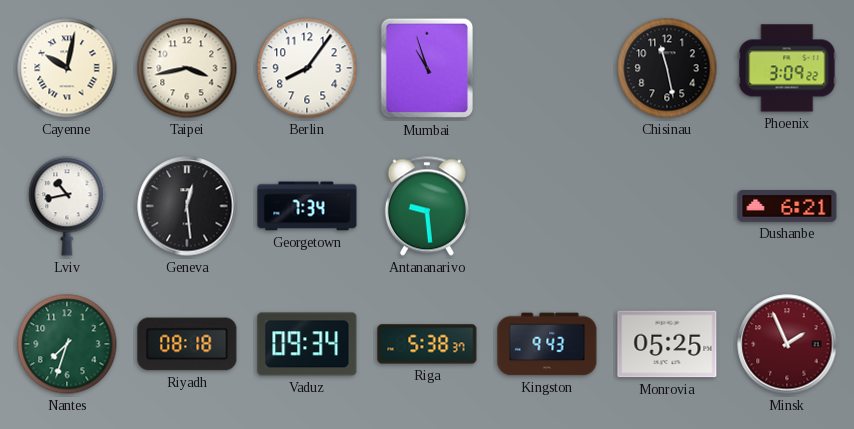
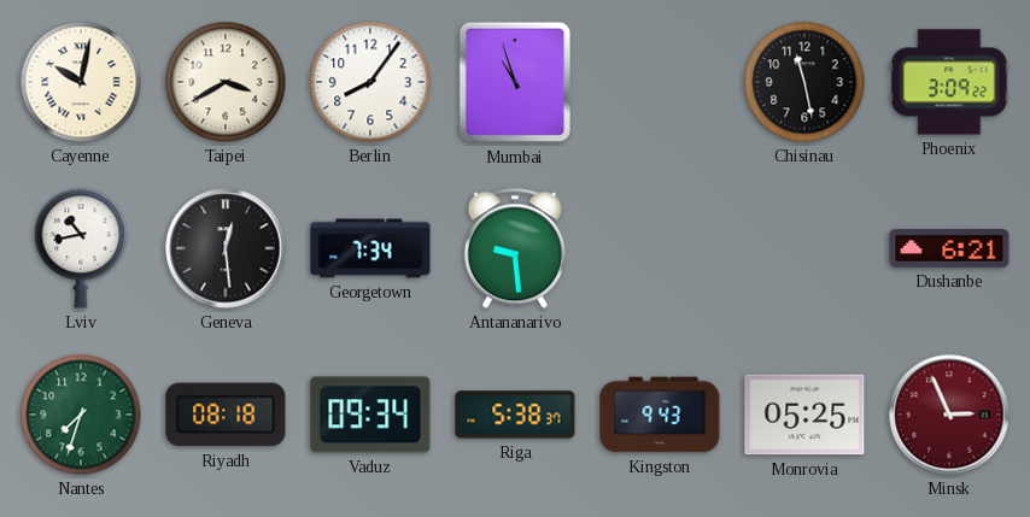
Taipei: 3:43 -> 3:40
Minsk: 1:56 -> 2:56
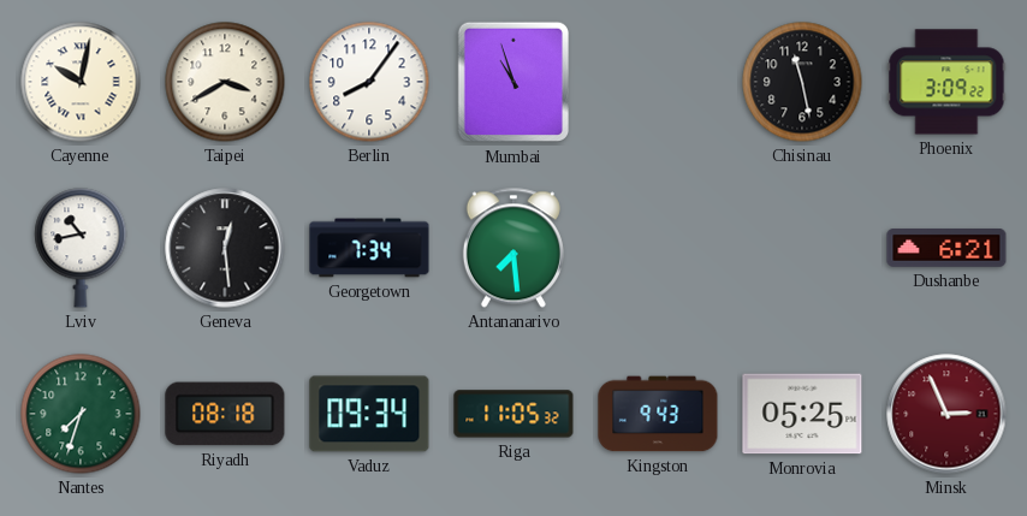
Antananarivo: 9:29 -> 7:29
Riga: 5:38 -> 11:05
